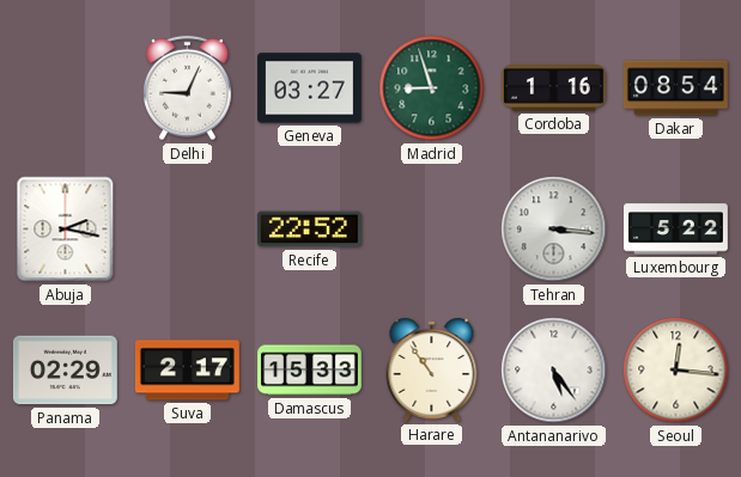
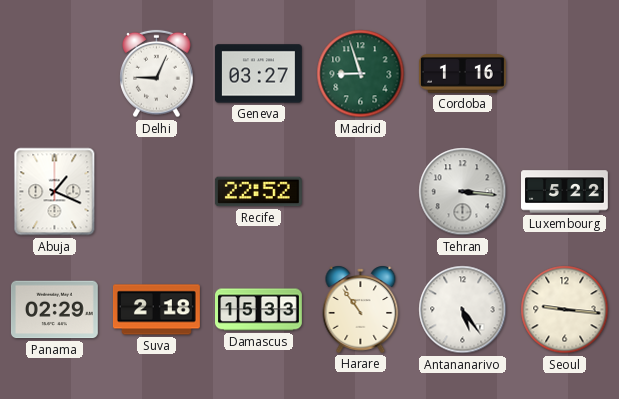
Dakar: 08:54 -> none
Abuja: 2:17 -> 1:19
Suva: 2:17 -> 2:18
Seoul: 12:16 -> 9:16
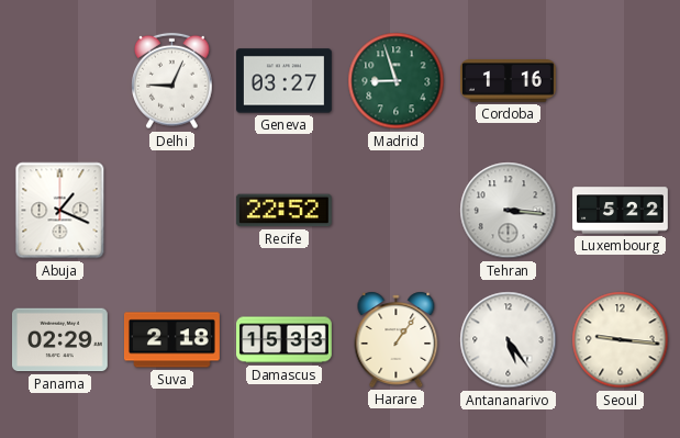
Harare: 10:54 -> 1:06
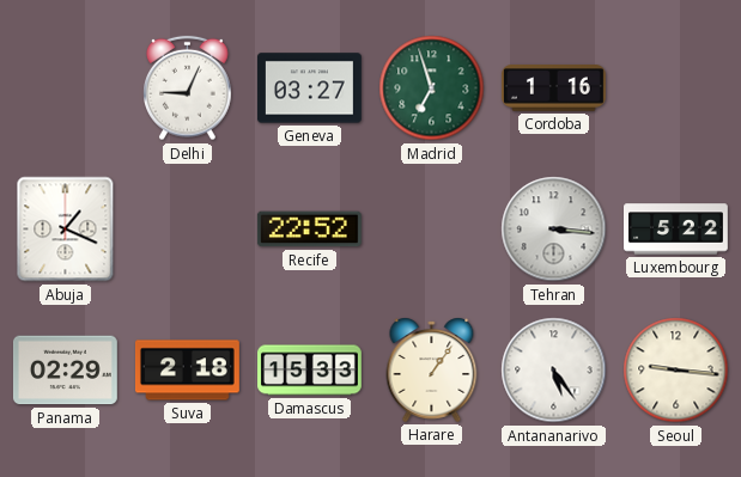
Madrid: 8:57 -> 6:57
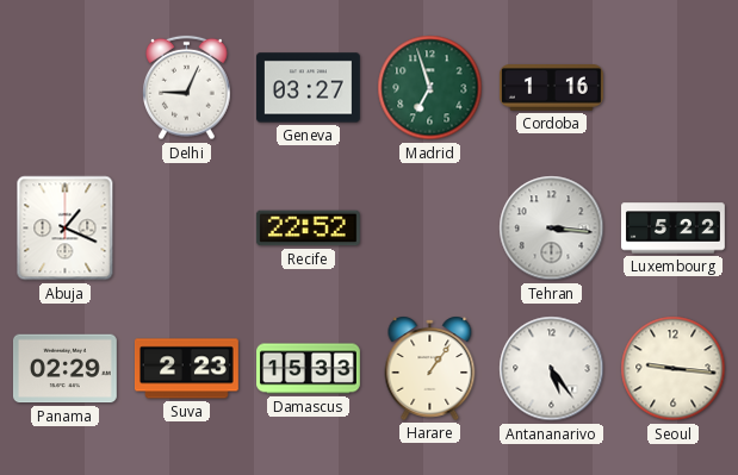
Suva: 2:18 -> 2:23
